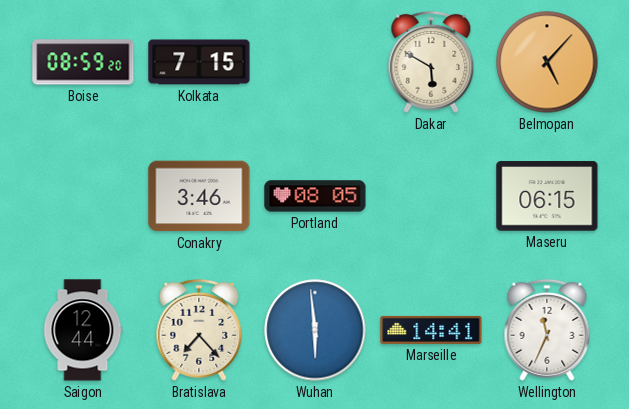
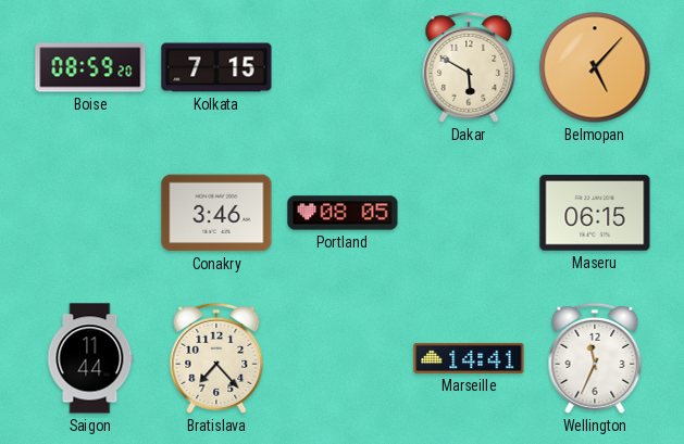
Saigon: 12:44 -> 11:44
Wuhan: 5:59 -> none
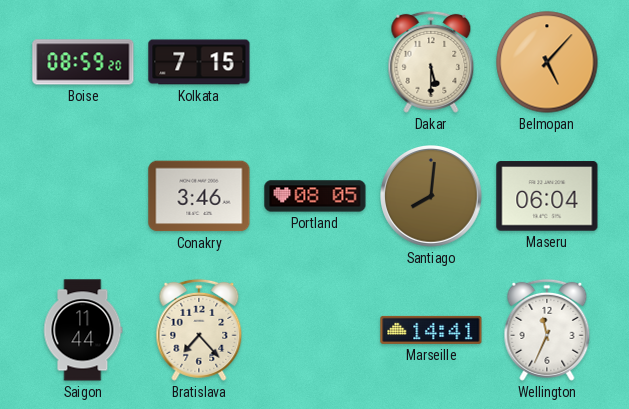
Dakar: 5:50 -> 5:30
Santiago: none -> 8:01
Maseru: 06:15 -> 06:04
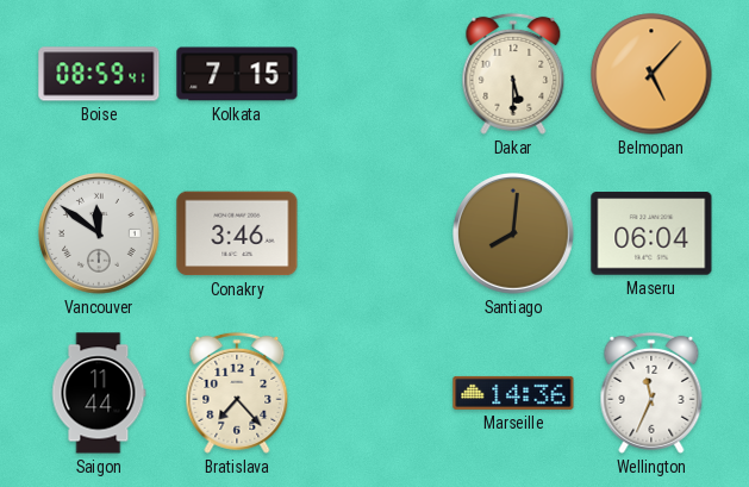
Boise: 08:59:20 -> 08:59:41
Vancouver: none -> 11:51
Portland: 08:05 -> none
Marseille: 14:41 -> 14:36
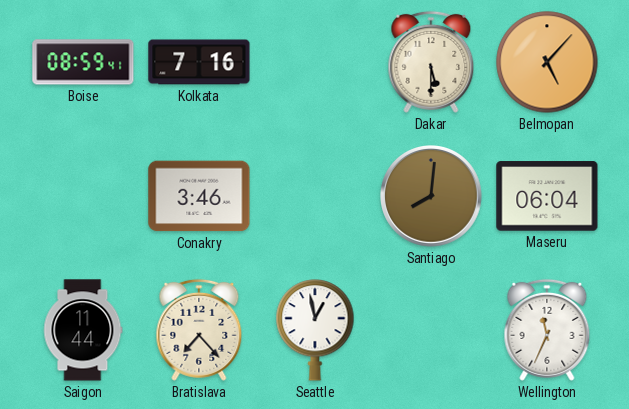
Kolkata: 7:15 -> 7:16
Vancouver: 11:51 -> none
Seattle: none -> 12:58
Marseille: 14:36 -> none
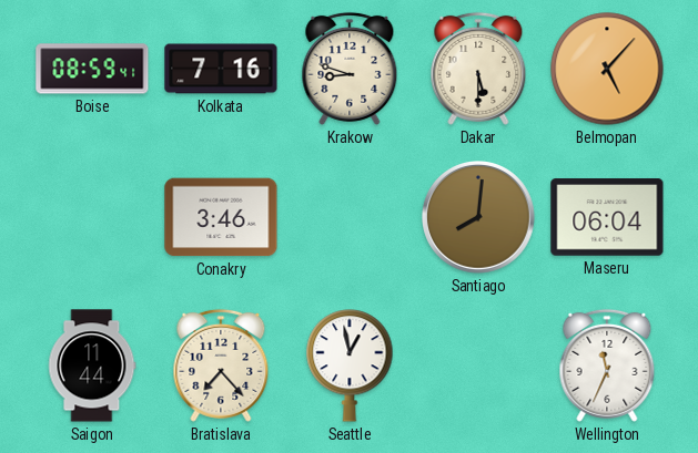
Krakow: none -> 8:48
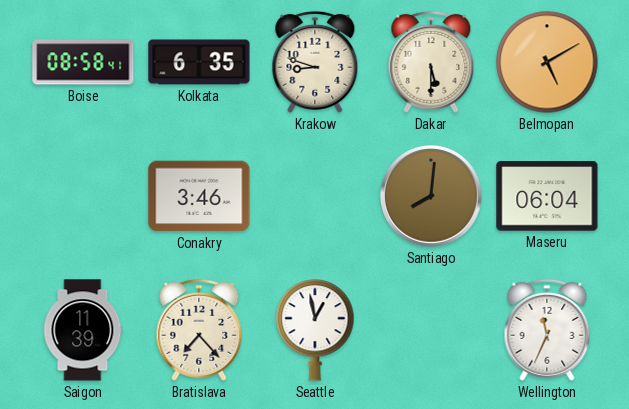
Boise: 08:59 -> 08:58
Kolkata: 7:16 -> 6:35
Belmopan: 5:07 -> 5:10
Saigon: 11:44 -> 11:39
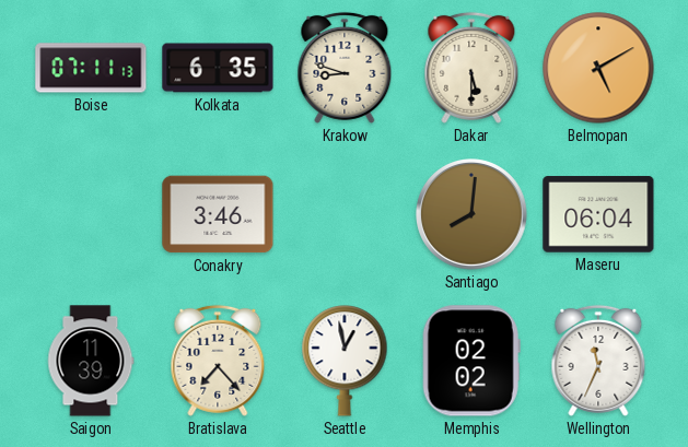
Boise: 08:58 -> 07:11
Memphis: none -> 02:02
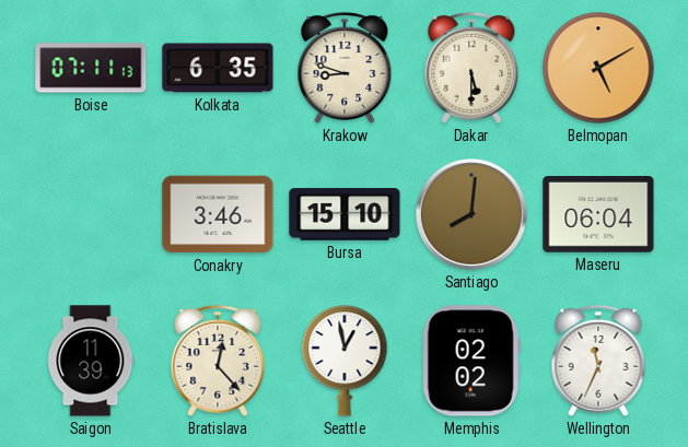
Bursa: none -> 15:10
Bratislava: 7:23 -> 12:23
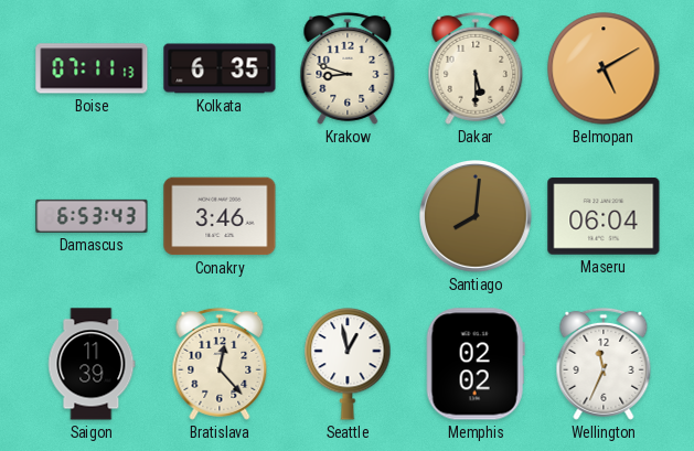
Damascus: none -> 6:53
Bursa: 15:10 -> none
